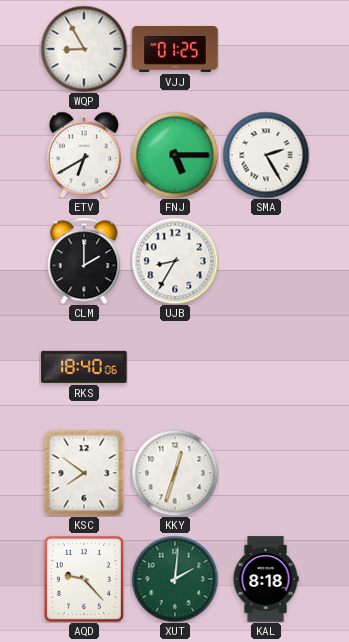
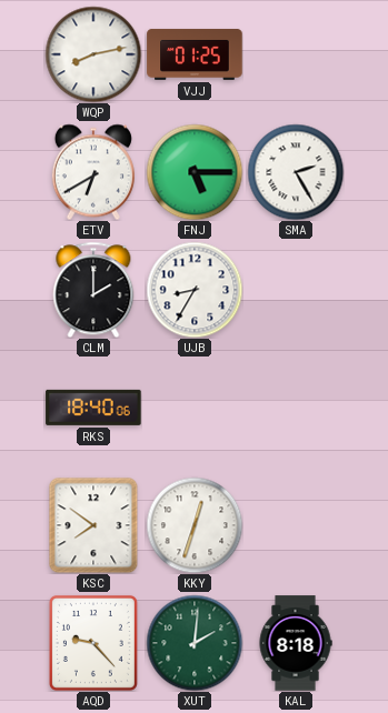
WQP: 8:55 -> 8:13
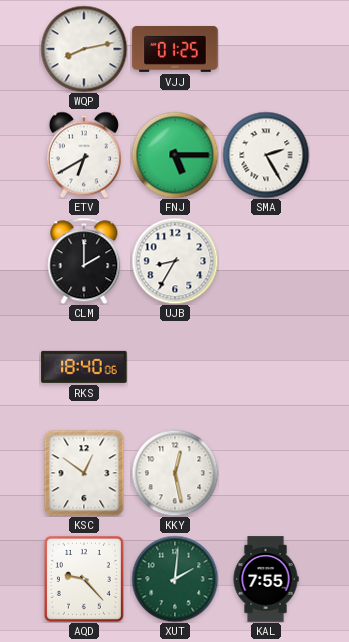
KSC: 7:51 -> 12:51
KKY: 12:33 -> 12:28
KAL: 8:18 -> 7:55
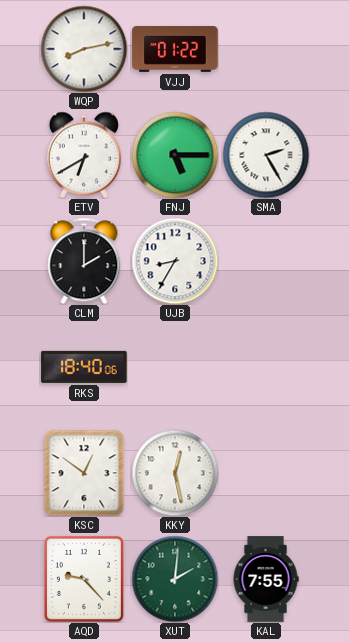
VJJ: 01:25 -> 01:22
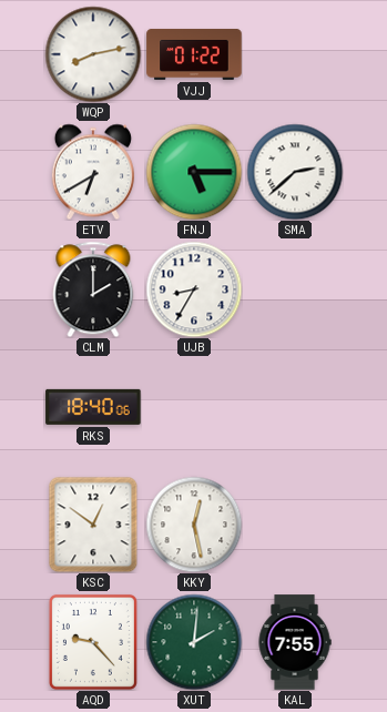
SMA: 2:25 -> 2:38
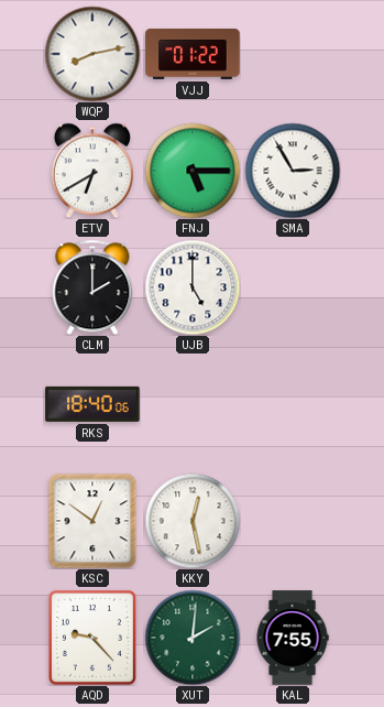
SMA: 2:38 -> 2:55
UJB: 8:35 -> 5:00
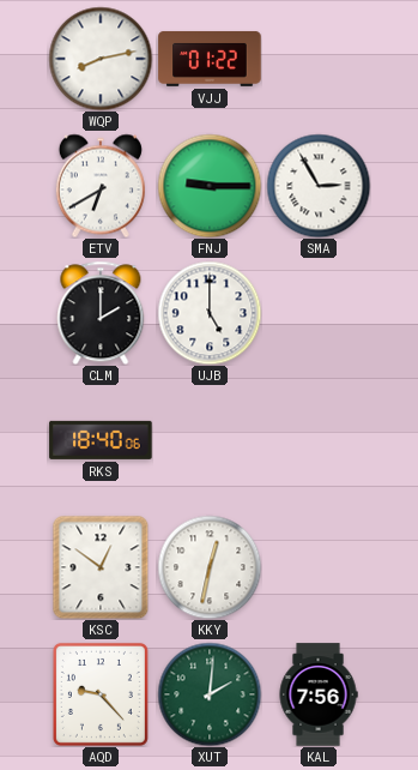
FNJ: 5:15 -> 9:15
KKY: 12:28 -> 12:32
KAL: 7:55 -> 7:56
